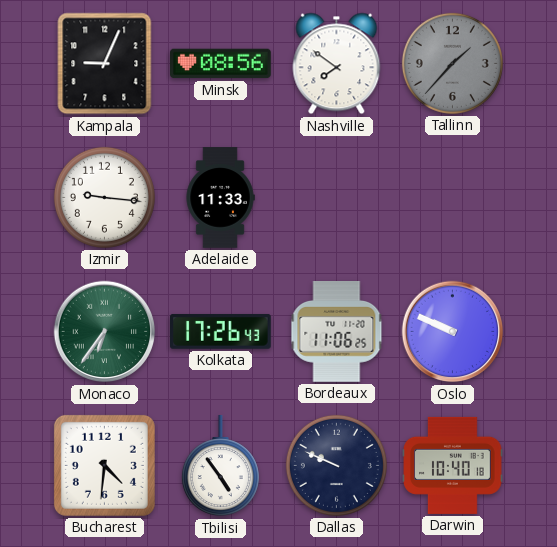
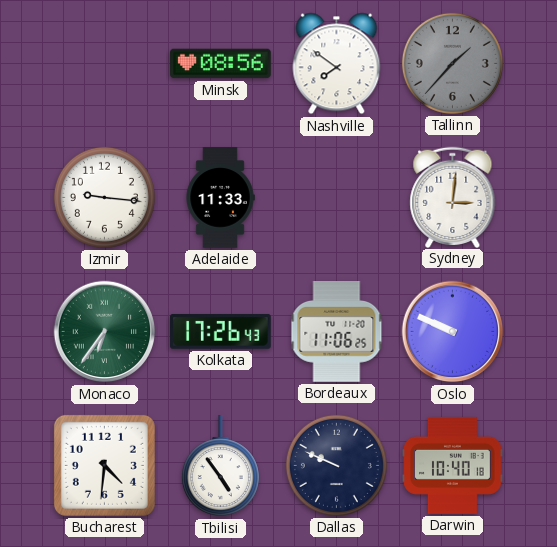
Kampala: 9:04 -> none
Sydney: none -> 3:01
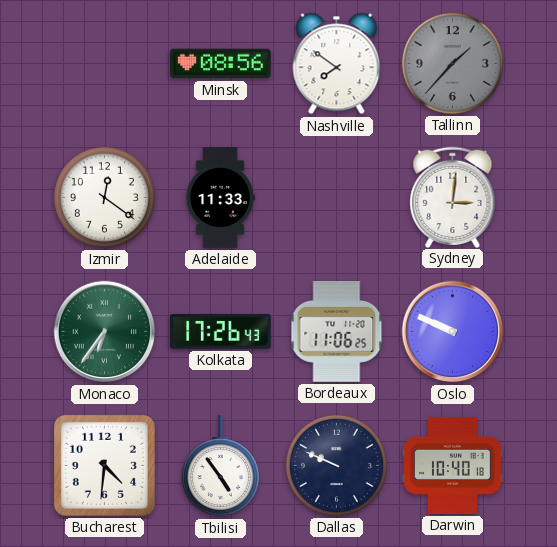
Izmir: 9:16 -> 12:21
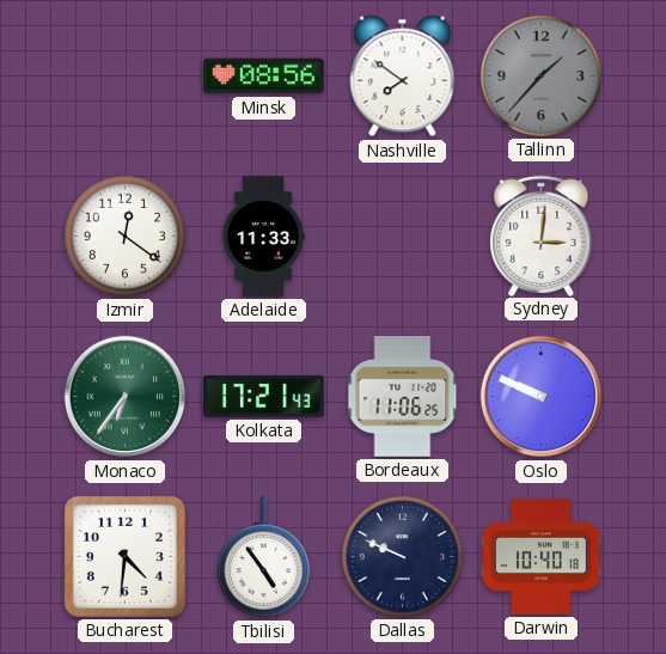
Kolkata: 17:26 -> 17:21
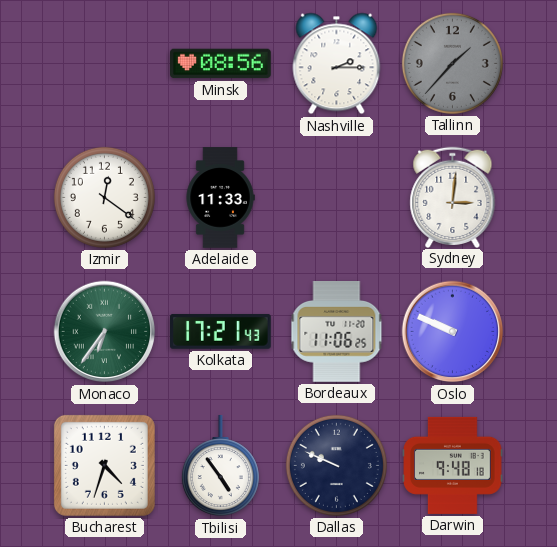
Nashville: 7:51 -> 2:15
Bucharest: 4:31 -> 4:33
Darwin: 10:40 -> 9:48
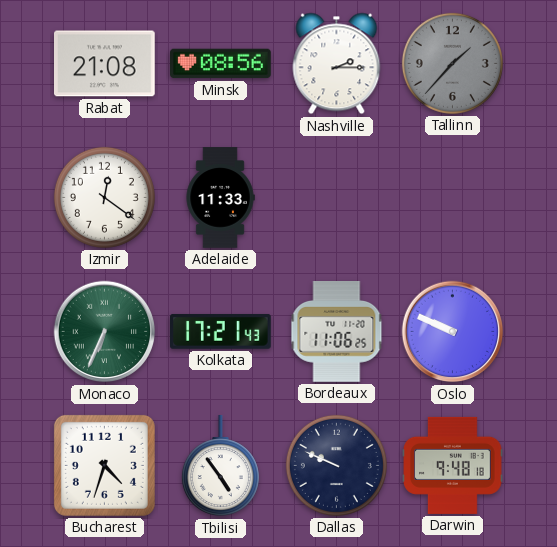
Rabat: none -> 21:08
Sydney: 3:01 -> none
Monaco: 6:36 -> 6:34
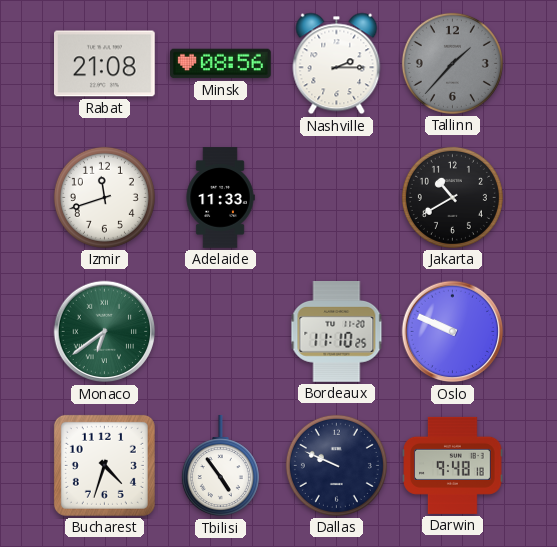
Izmir: 12:21 -> 11:42
Jakarta: none -> 10:40
Monaco: 6:34 -> 6:39
Kolkata: 17:21 -> none
Bordeaux: 11:06 -> 11:10
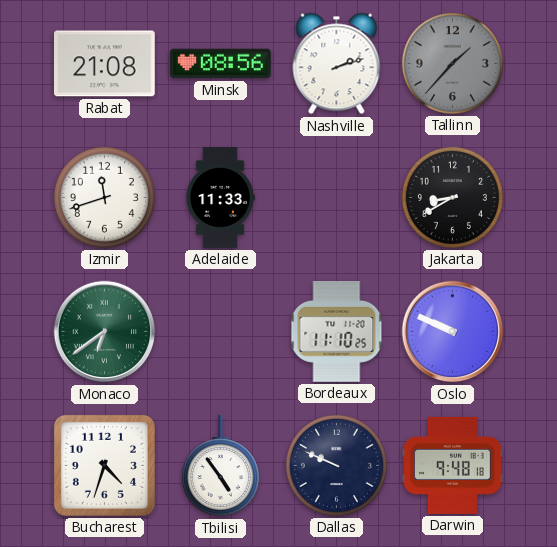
Nashville: 2:15 -> 2:12
Jakarta: 10:40 -> 8:40
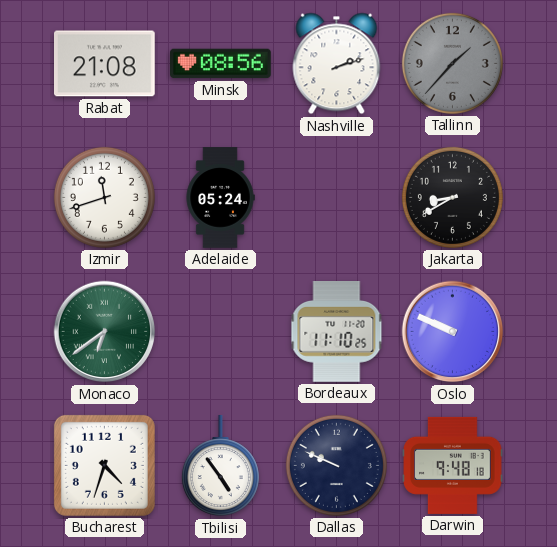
Adelaide: 11:33 -> 05:24
